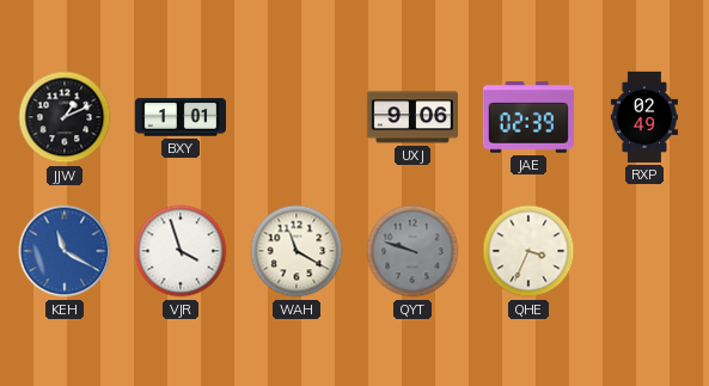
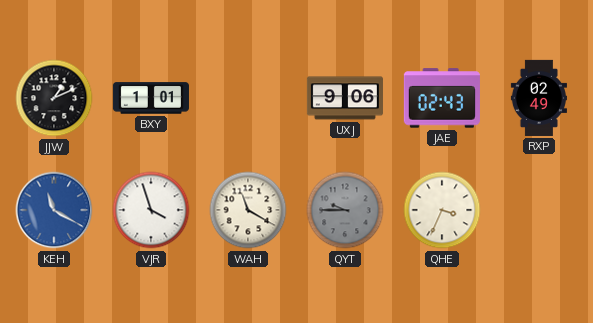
JAE: 02:39 -> 02:43
QYT: 9:48 -> 9:45
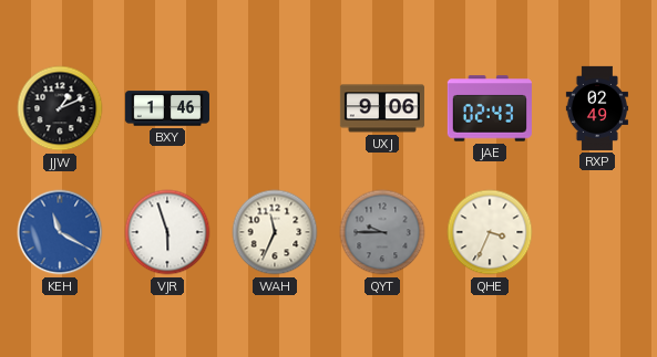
BXY: 1:01 -> 1:46
VJR: 3:57 -> 5:57
WAH: 11:20 -> 11:34
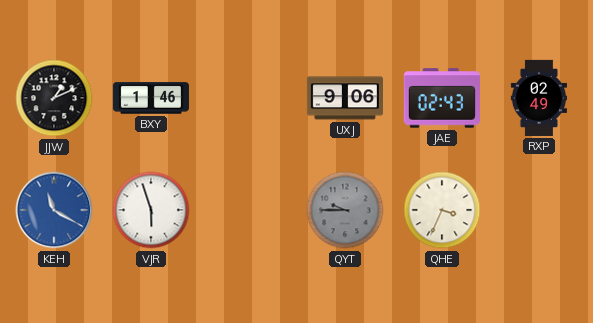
WAH: 11:34 -> none
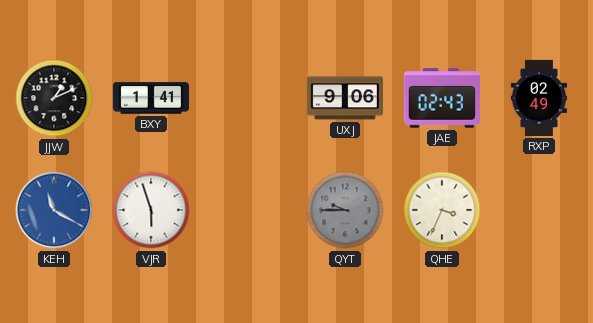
BXY: 1:46 -> 1:41
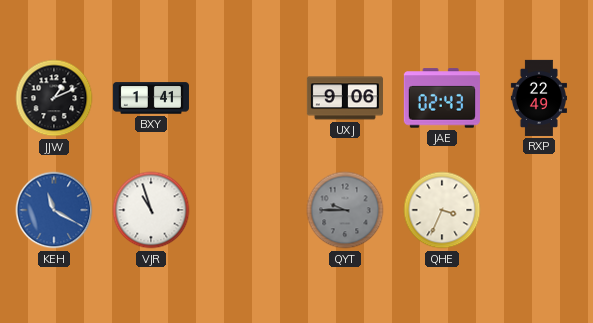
RXP: 02:49 -> 22:49
VJR: 5:57 -> 10:57
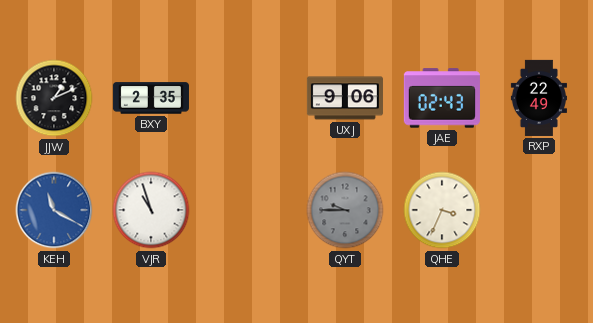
BXY: 1:41 -> 2:35
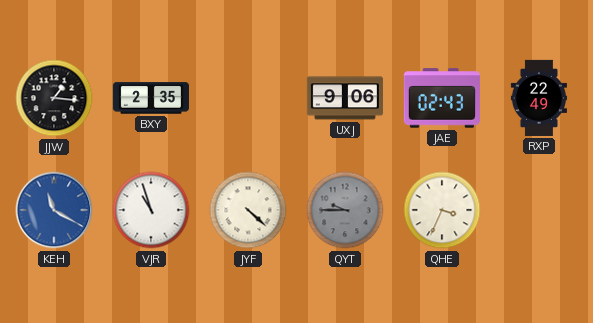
JJW: 1:11 -> 1:16
JYF: none -> 4:22
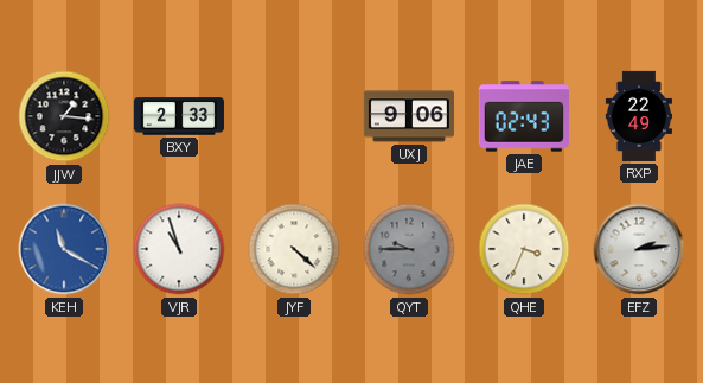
BXY: 2:35 -> 2:33
EFZ: none -> 2:14
